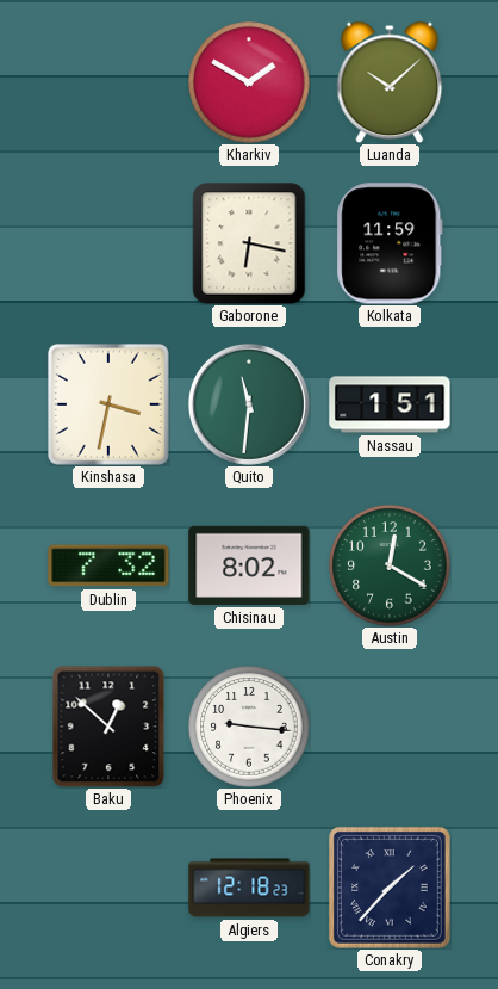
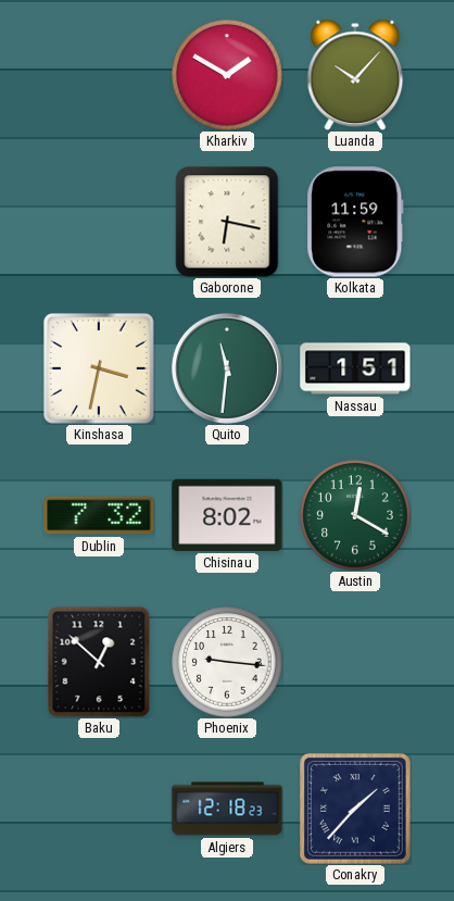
Luanda: 10:08 -> 10:07
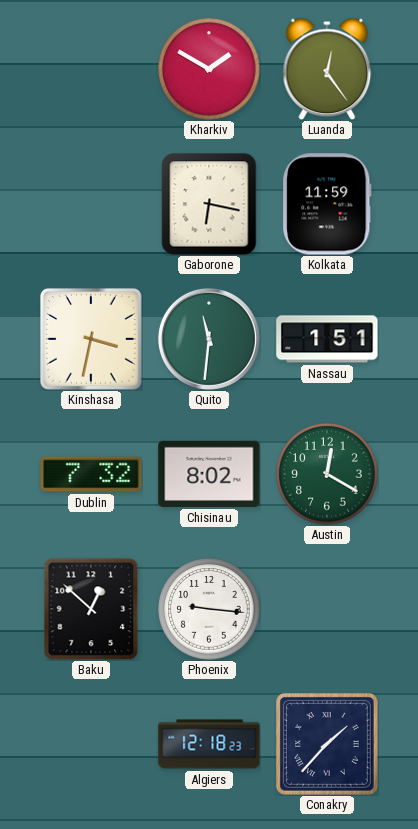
Luanda: 10:07 -> 12:24
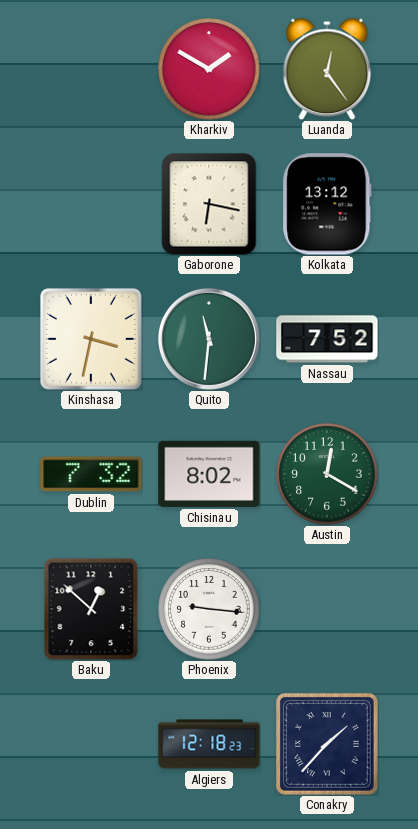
Kolkata: 11:59 -> 13:12
Nassau: 1:51 -> 7:52
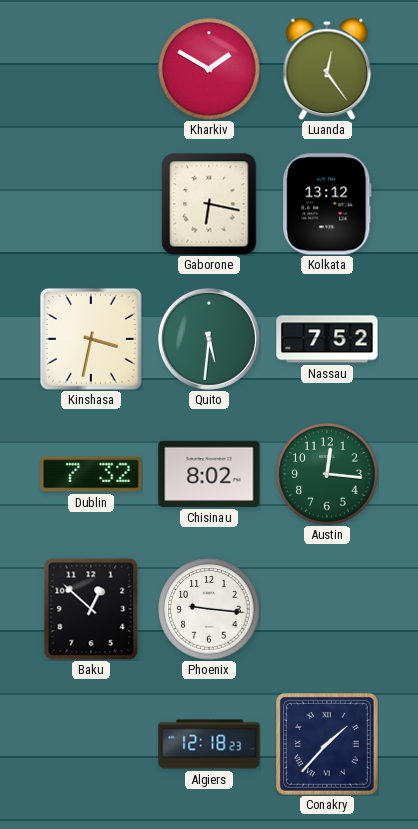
Quito: 11:31 -> 5:31
Austin: 12:20 -> 12:16
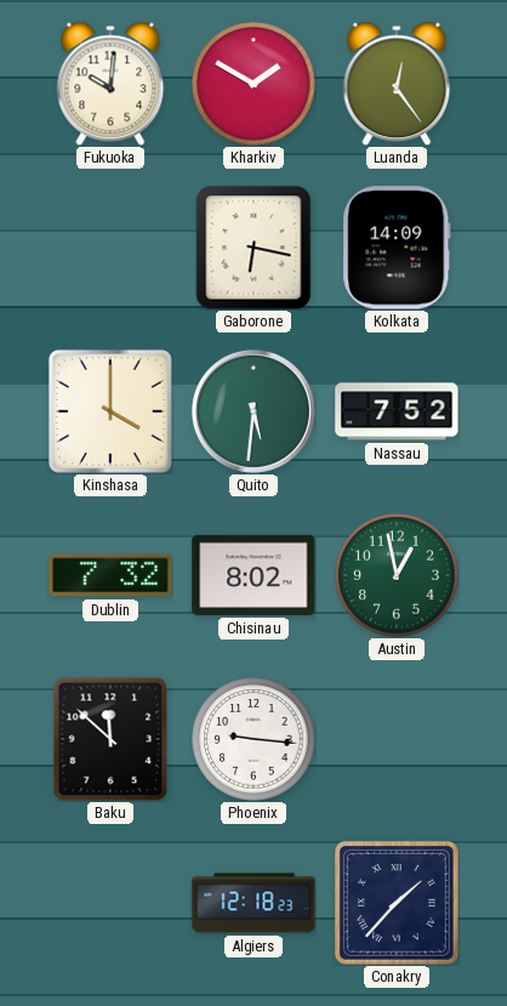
Fukuoka: none -> 10:01
Kolkata: 13:12 -> 14:09
Kinshasa: 3:32 -> 4:00
Austin: 12:16 -> 12:58
Baku: 12:52 -> 11:52
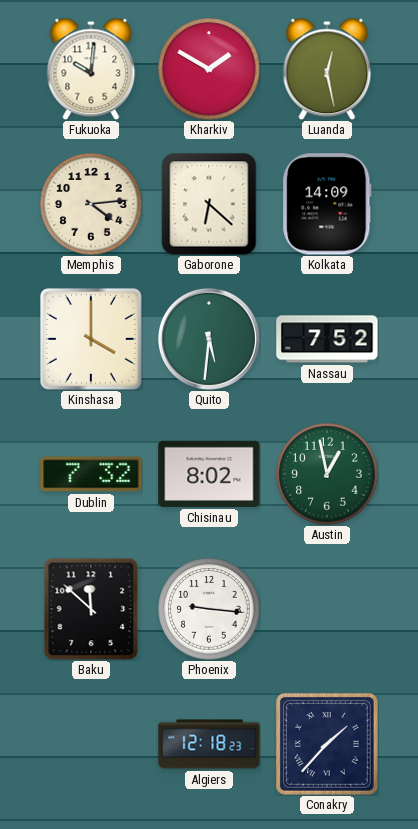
Luanda: 12:24 -> 12:28
Memphis: none -> 4:14
Gaborone: 6:17 -> 6:22
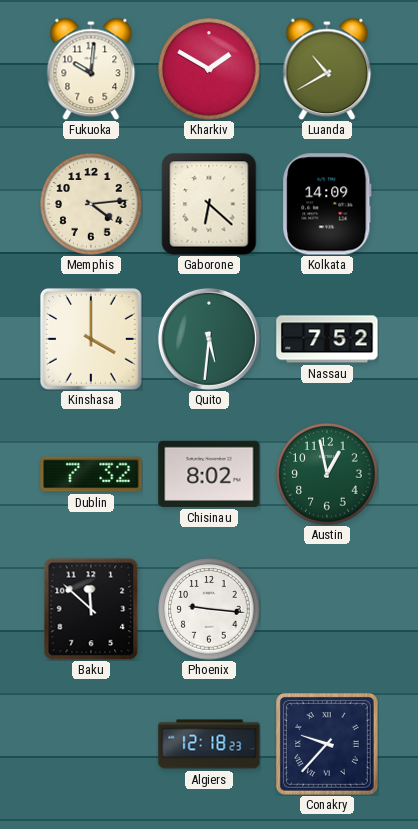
Luanda: 12:28 -> 10:40
Conakry: 1:37 -> 9:37
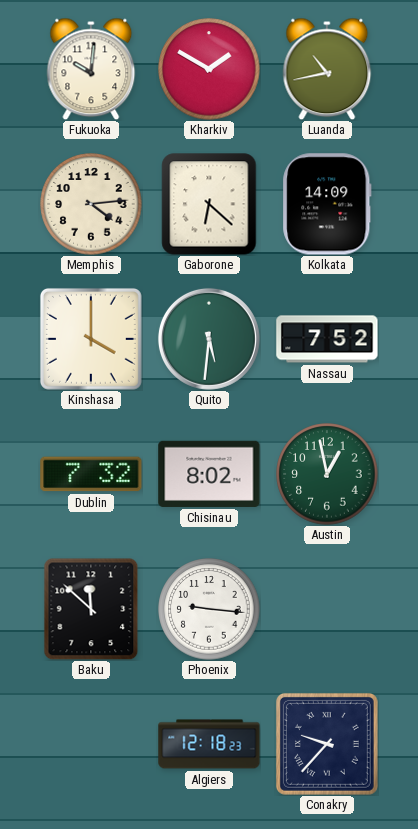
Luanda: 10:40 -> 10:43
